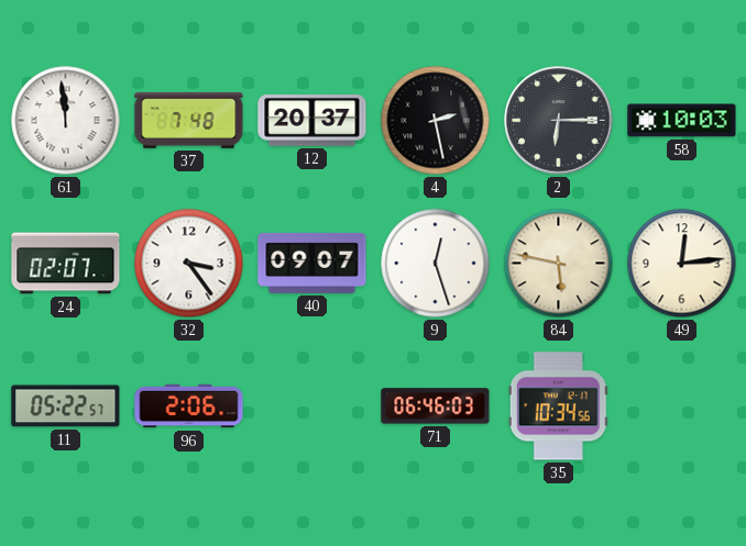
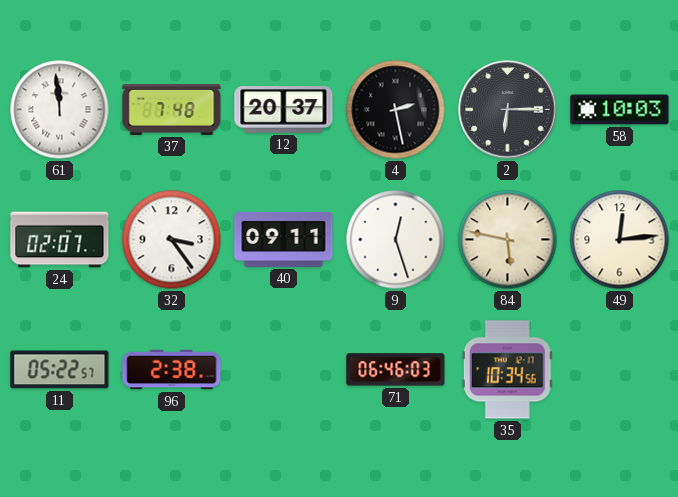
40: 09:07 -> 09:11
96: 2:06 -> 2:38
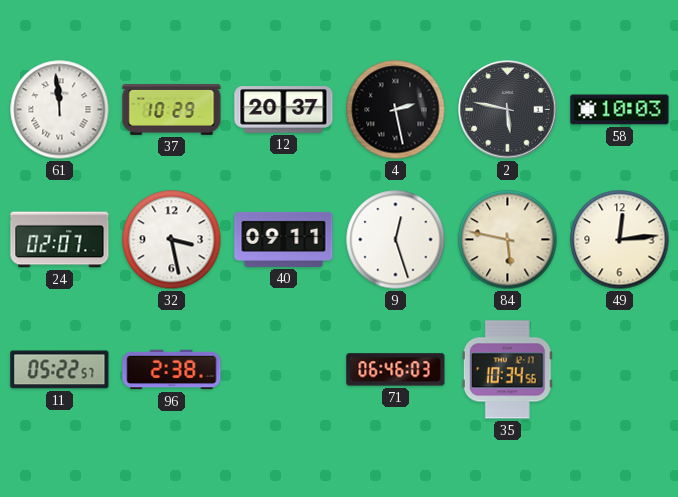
37: 7:48 -> 10:29
2: 6:15 -> 5:47
32: 3:24 -> 3:28
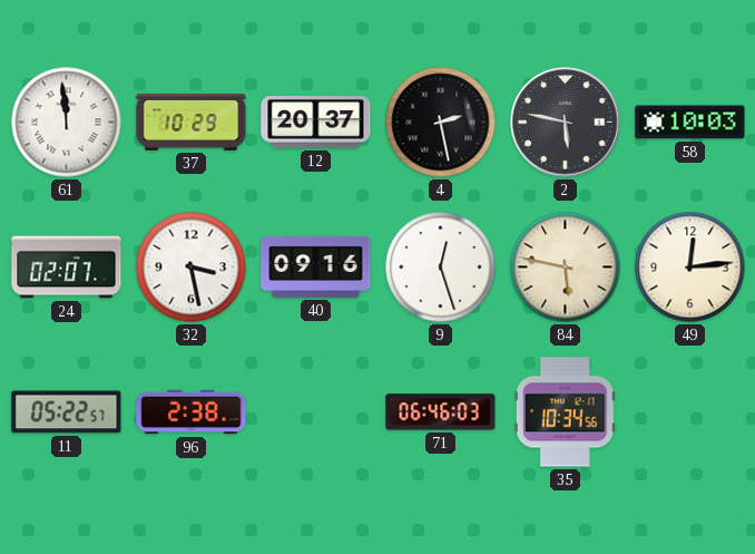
40: 09:11 -> 09:16
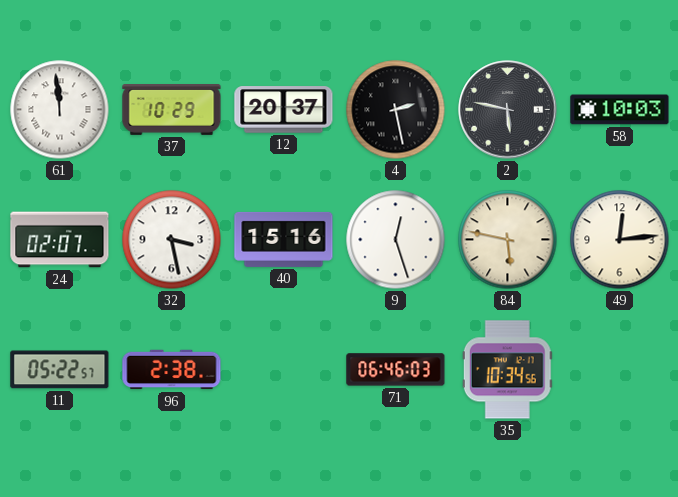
40: 09:16 -> 15:16
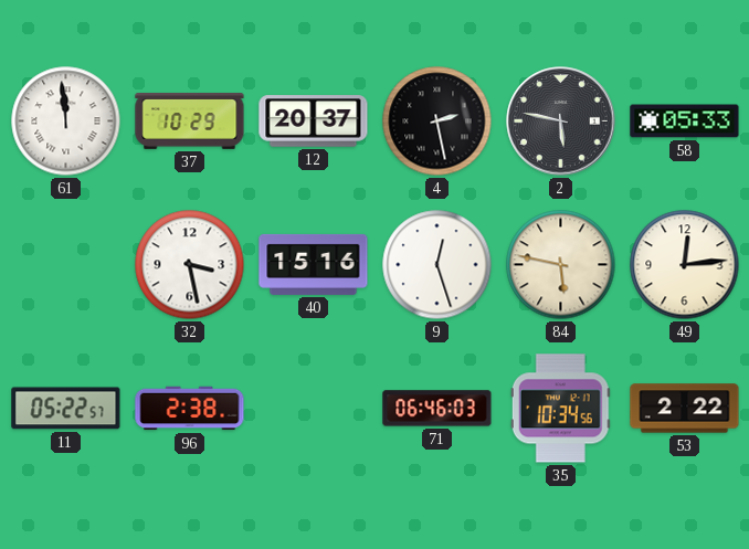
58: 10:03 -> 05:33
24: 02:07 -> none
53: none -> 2:22
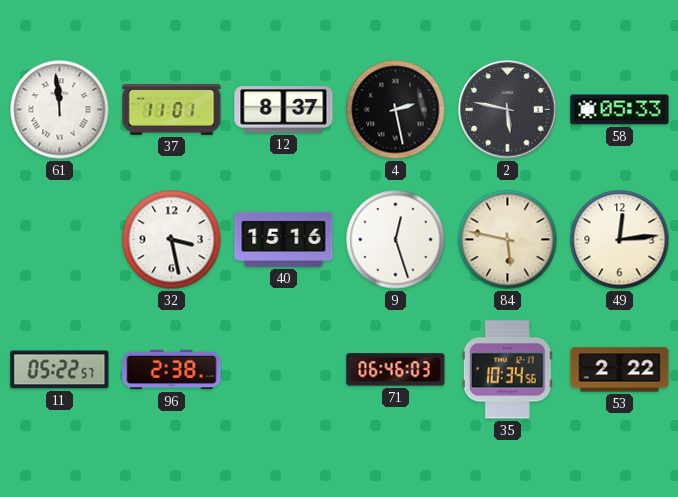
37: 10:29 -> 11:01
12: 20:37 -> 8:37
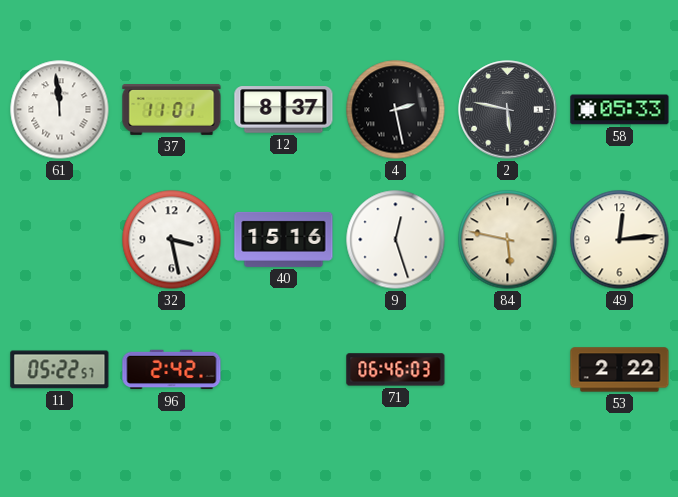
96: 2:38 -> 2:42
35: 10:34 -> none
